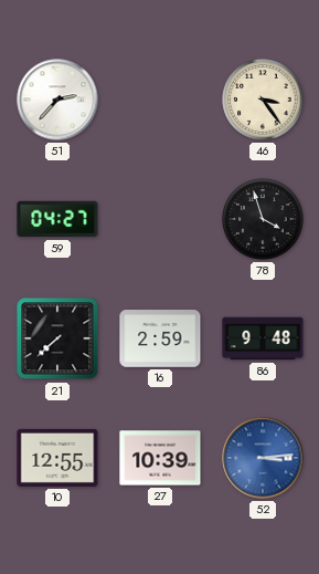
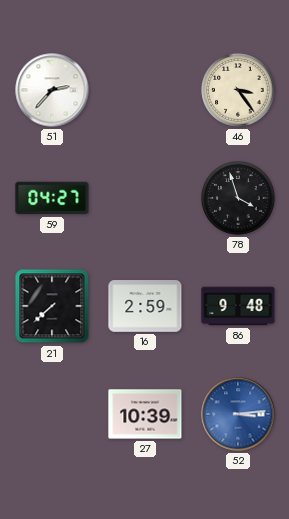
10: 12:55 -> none
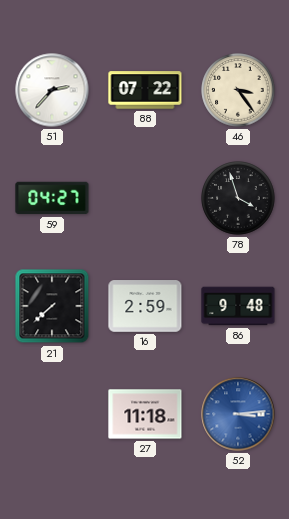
88: none -> 07:22
27: 10:39 -> 11:18
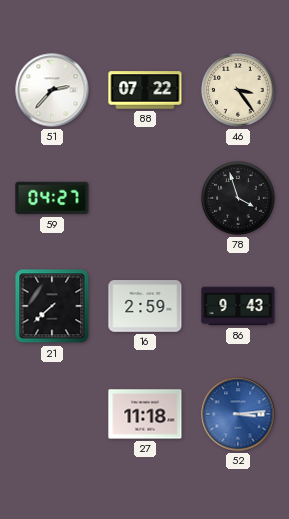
86: 9:48 -> 9:43
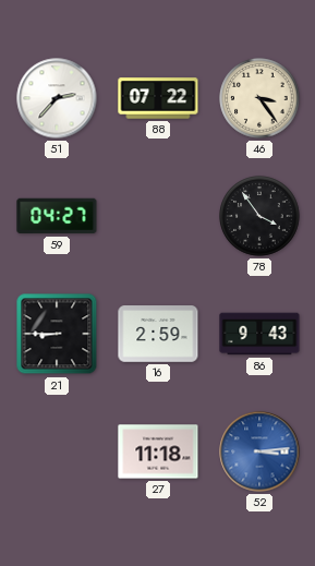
78: 3:57 -> 3:54
21: 7:38 -> 8:45
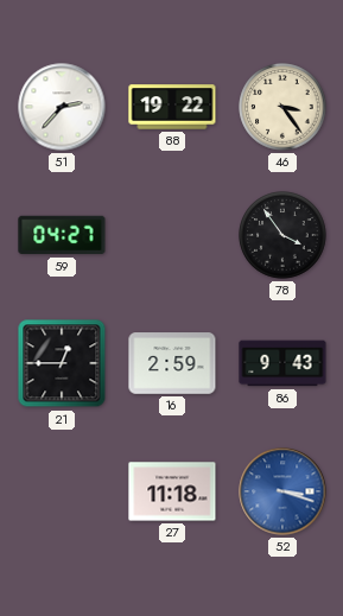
88: 07:22 -> 19:22
21: 8:45 -> 12:45
52: 3:14 -> 3:18
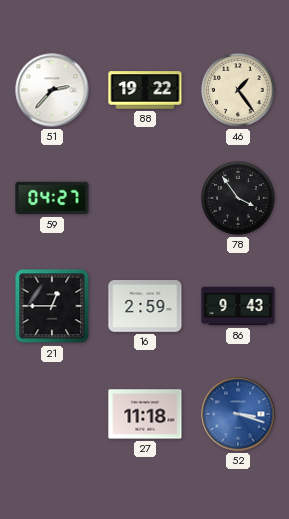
46: 3:24 -> 1:24
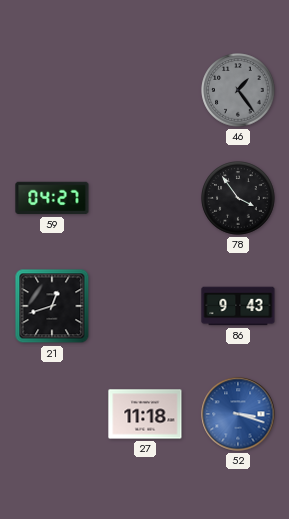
51: 2:37 -> none
88: 19:22 -> none
46 dial: cream -> grey
21: 12:45 -> 12:42
16: 2:59 -> none
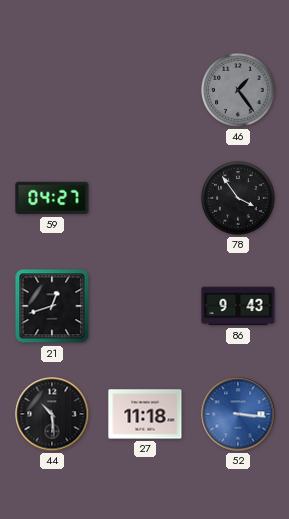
44: none -> 10:29
52: 3:18 -> 3:16
